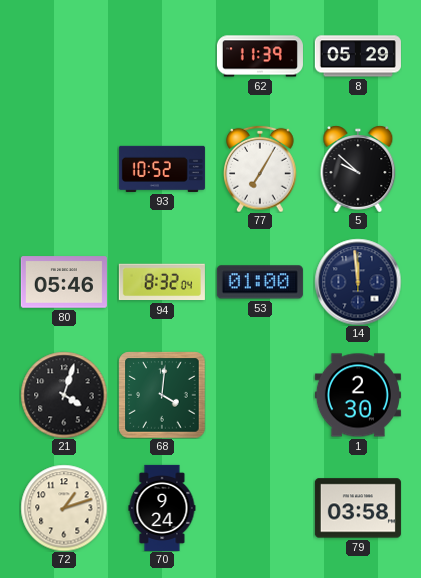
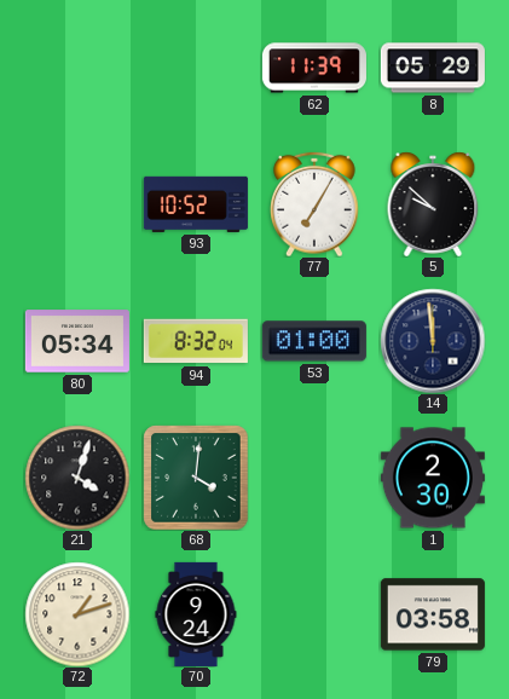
80: 05:46 -> 05:34
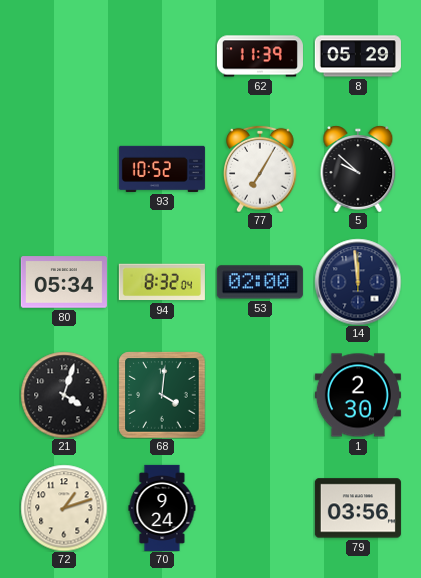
53: 01:00 -> 02:00
79: 03:58 -> 03:56
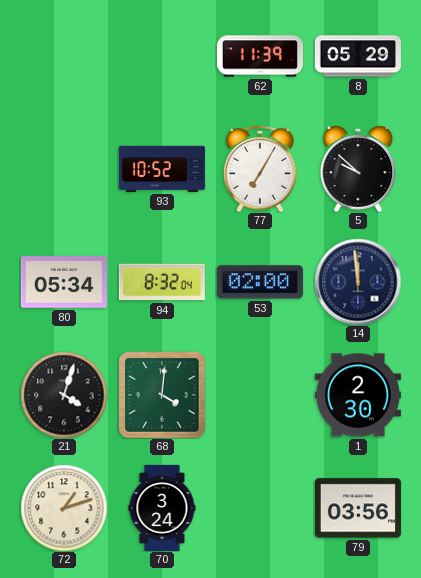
70: 9:24 -> 3:24
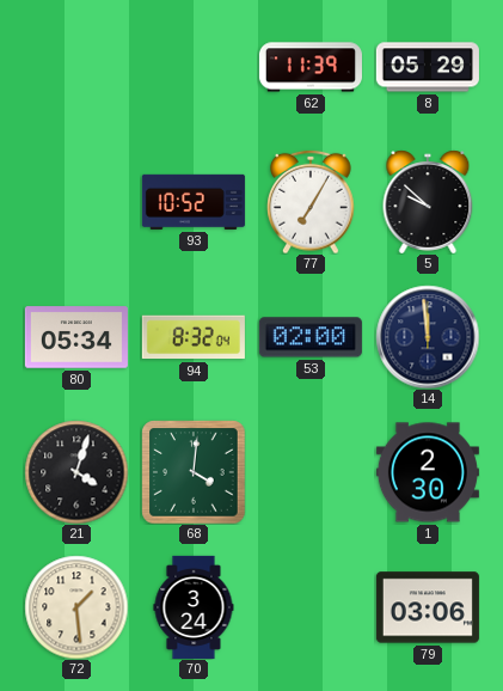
72: 1:12 -> 1:29
79: 03:56 -> 03:06
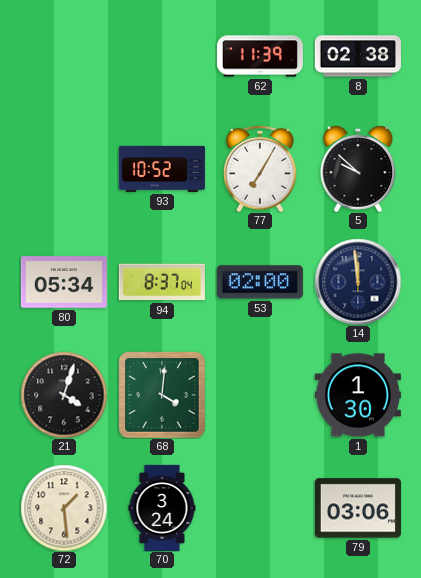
8: 05:29 -> 02:38
94: 8:32 -> 8:37
1: 2:30 -> 1:30
